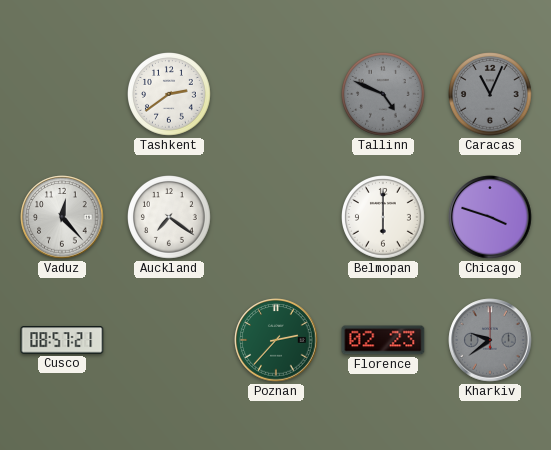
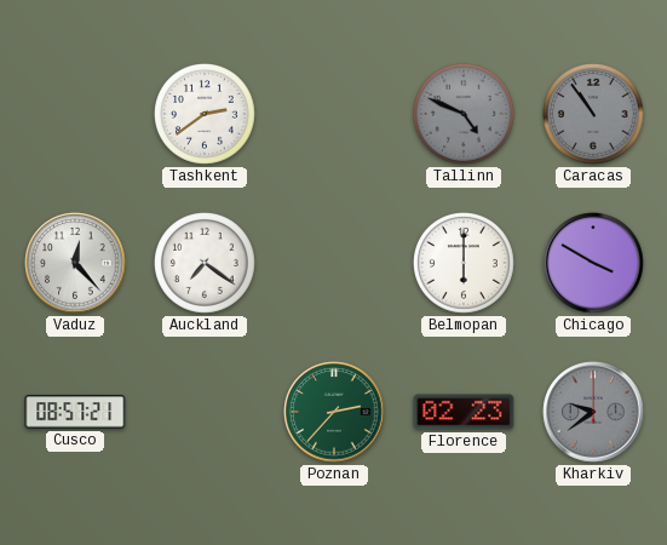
Caracas: 11:04 -> 10:54
Chicago: 3:48 -> 3:50
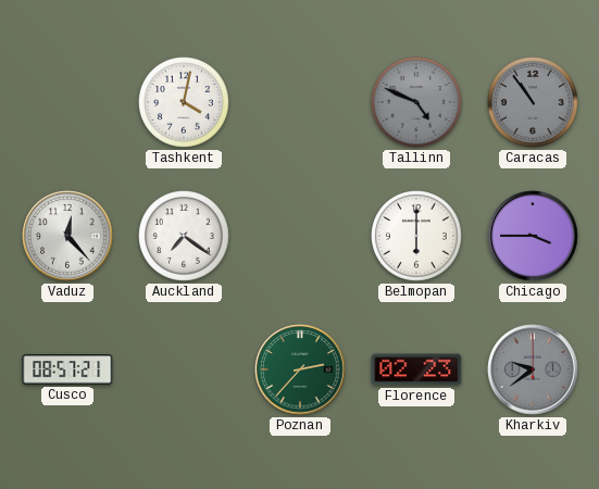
Tashkent: 2:39 -> 4:02
Chicago: 3:50 -> 3:45
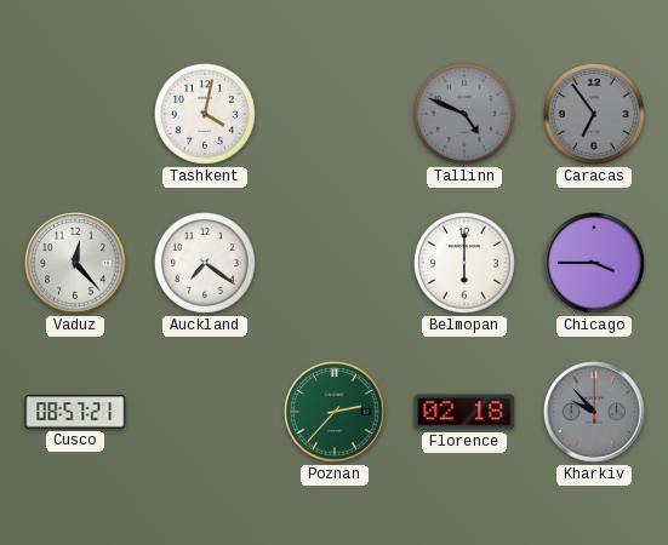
Caracas: 10:54 -> 6:54
Florence: 02:23 -> 02:18
Kharkiv: 9:39 -> 9:53
